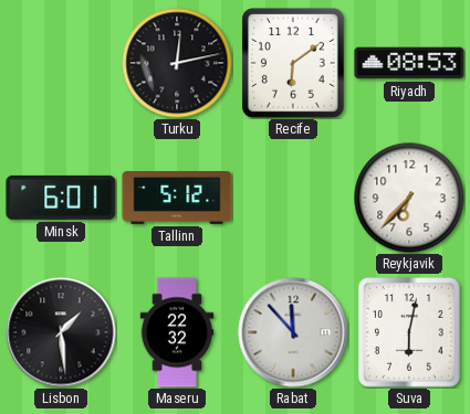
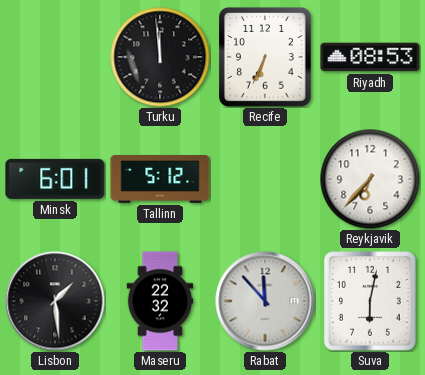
Turku: 12:13 -> 11:59
Recife: 6:09 -> 6:34
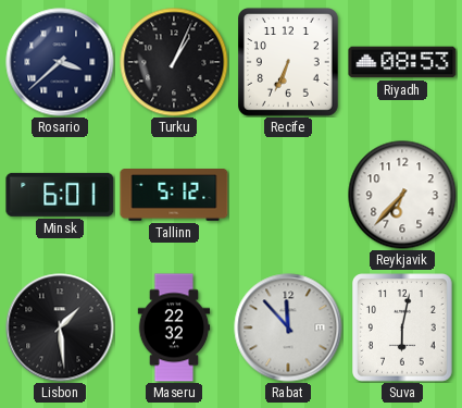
Rosario: none -> 3:38
Turku: 11:59 -> 1:04
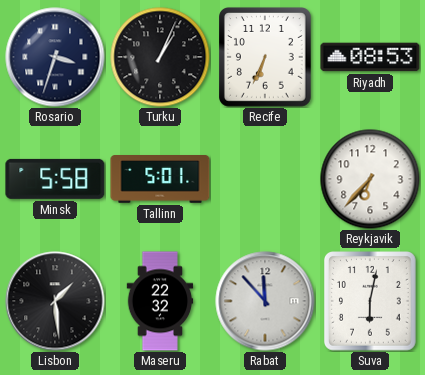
Rosario: 3:38 -> 3:33
Minsk: 6:01 -> 5:58
Tallinn: 5:12 -> 5:01
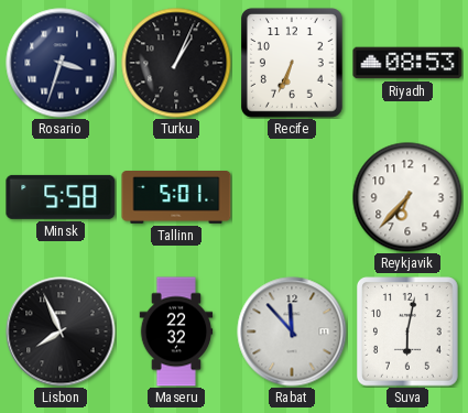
Lisbon: 1:29 -> 7:56
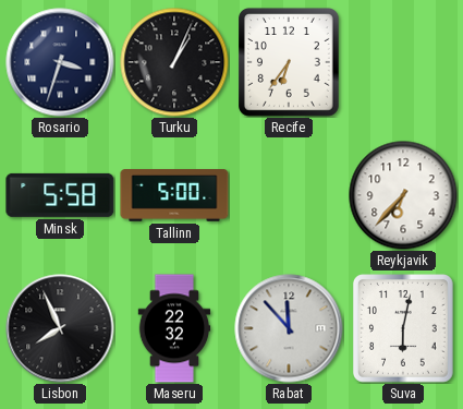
Recife: 6:34 -> 6:36
Riyadh: 08:53 -> none
Tallinn: 5:01 -> 5:00
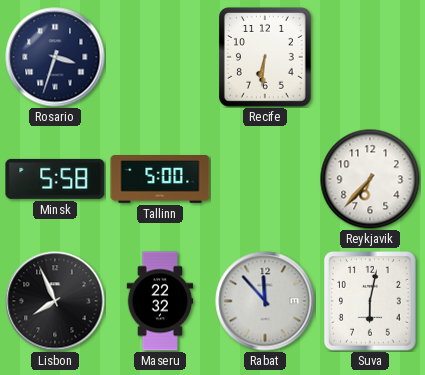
Turku: 1:04 -> none
Recife: 6:36 -> 6:31
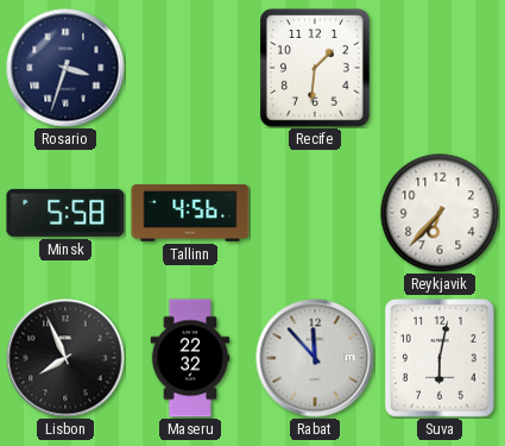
Recife: 6:31 -> 1:31
Tallinn: 5:00 -> 4:56
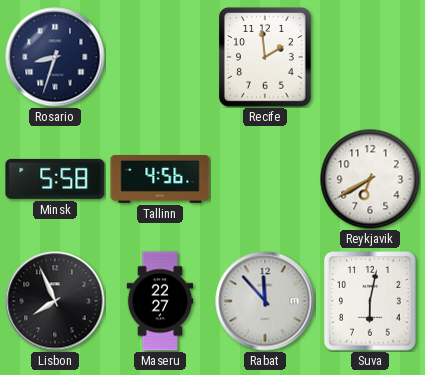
Rosario: 3:33 -> 8:33
Recife: 1:31 -> 1:59
Reykjavik: 6:37 -> 6:40
Maseru: 22:32 -> 22:27
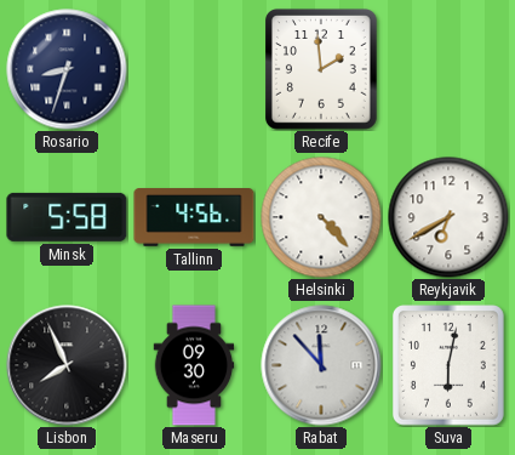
Helsinki: none -> 4:23
Maseru: 22:27 -> 09:30
